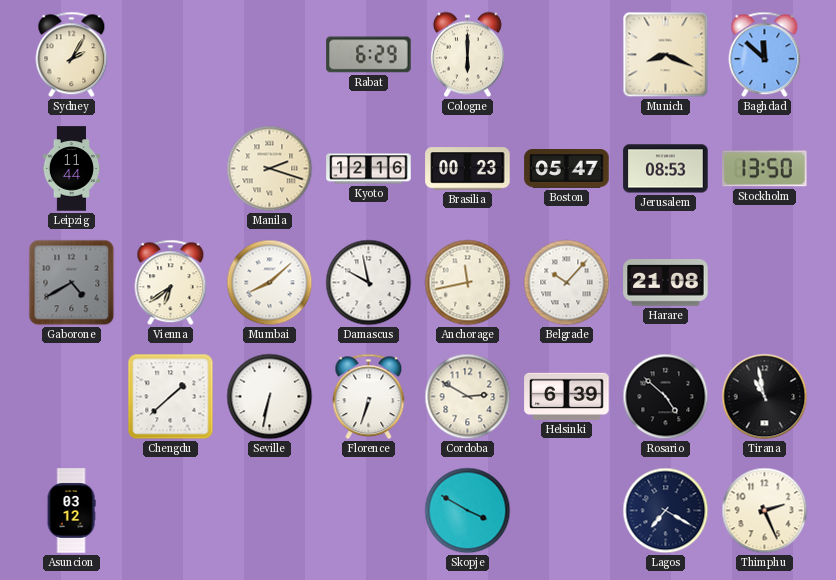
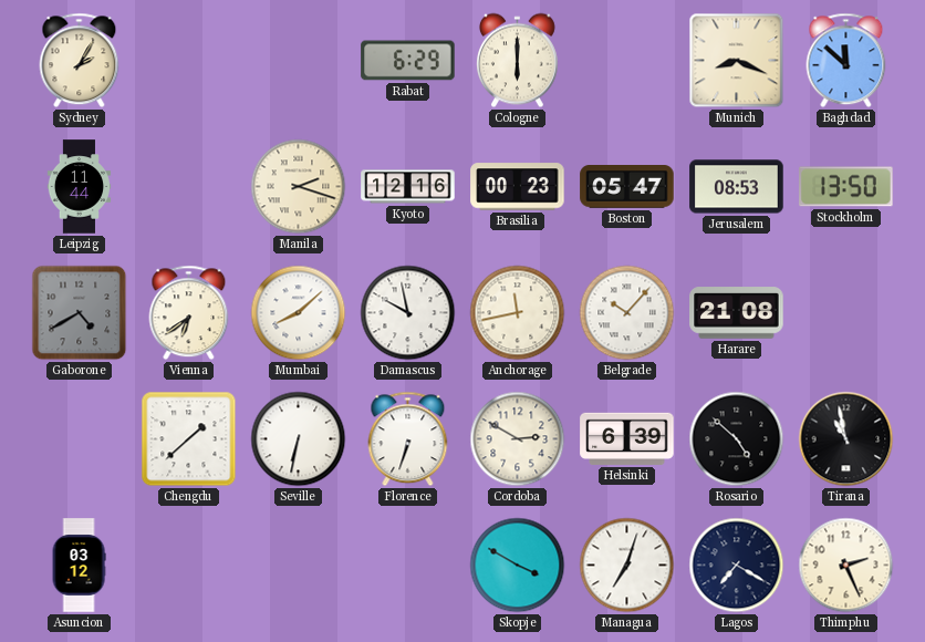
Managua: none -> 7:03
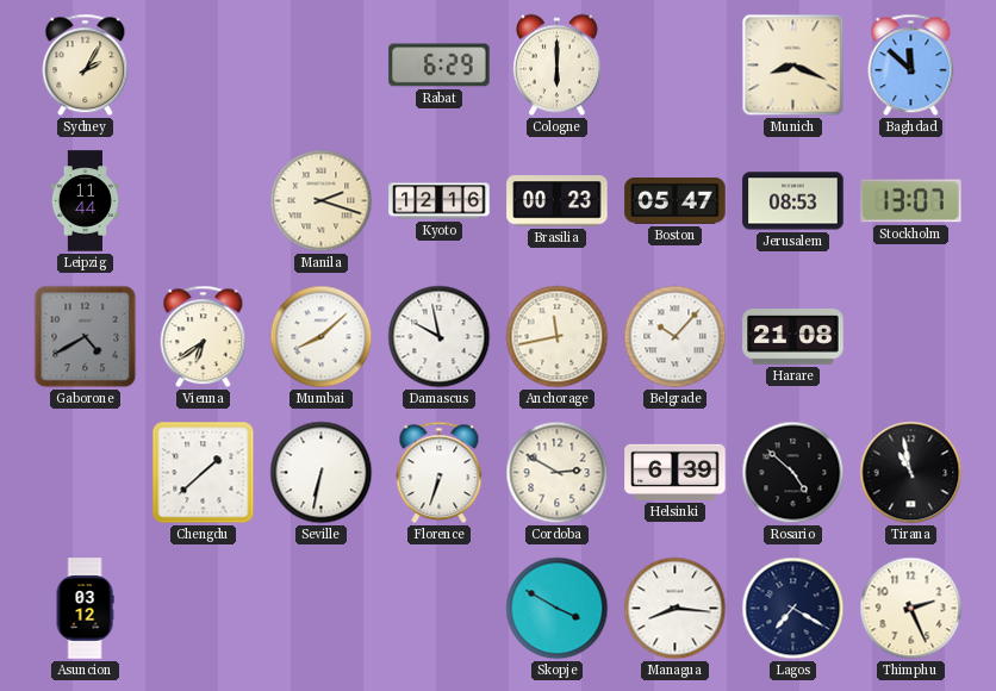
Stockholm: 13:50 -> 13:07
Managua: 7:03 -> 8:16
